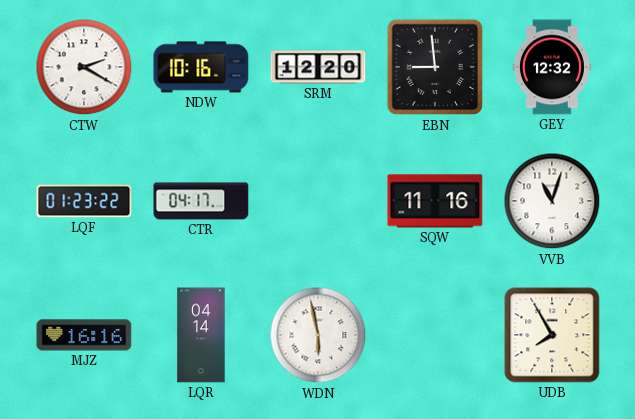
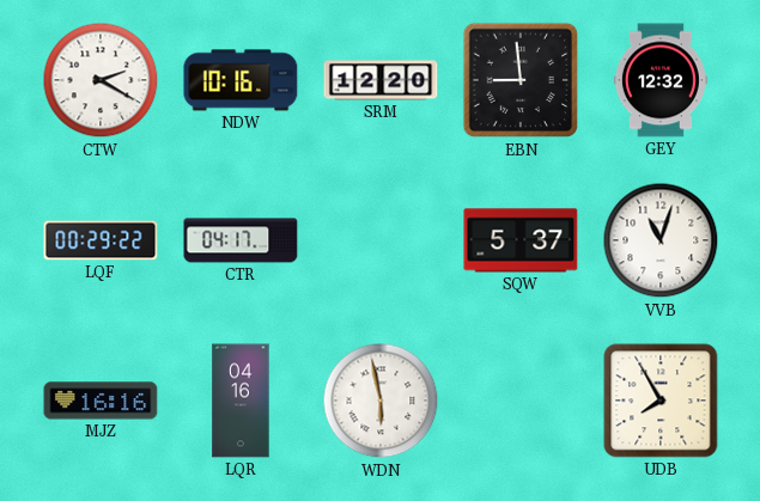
LQF: 01:23 -> 00:29
SQW: 11:16 -> 5:37
LQR: 04:14 -> 04:16
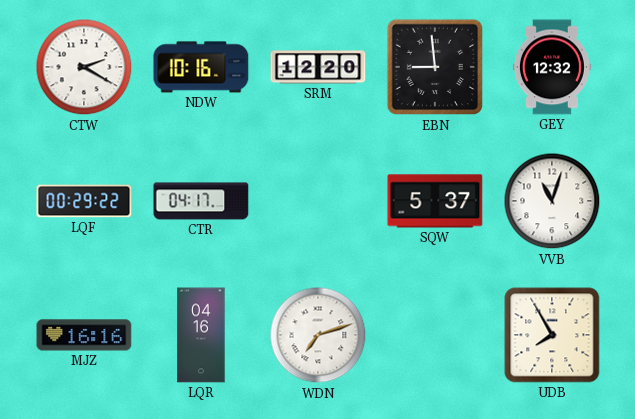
WDN: 5:58 -> 7:12
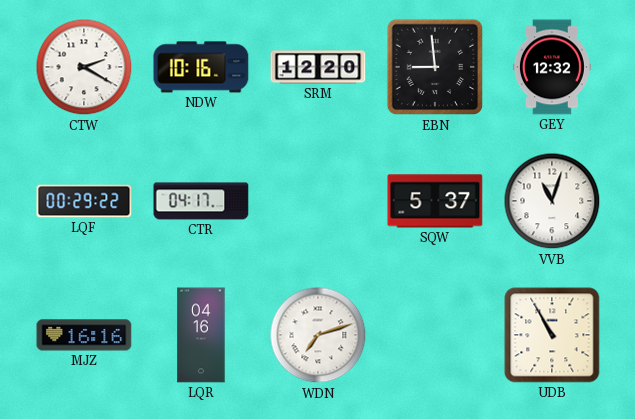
UDB: 7:55 -> 10:55
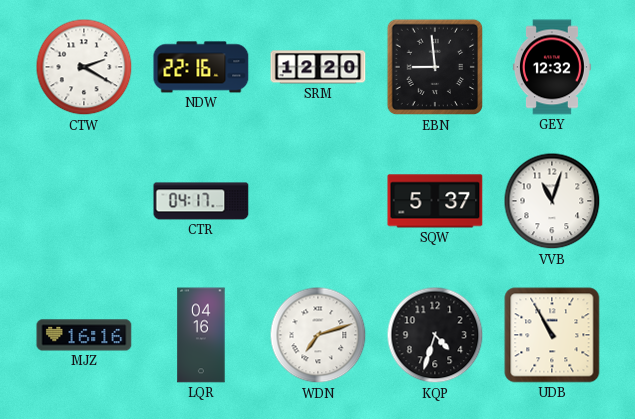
NDW: 10:16 -> 22:16
LQF: 00:29 -> none
KQP: none -> 4:33
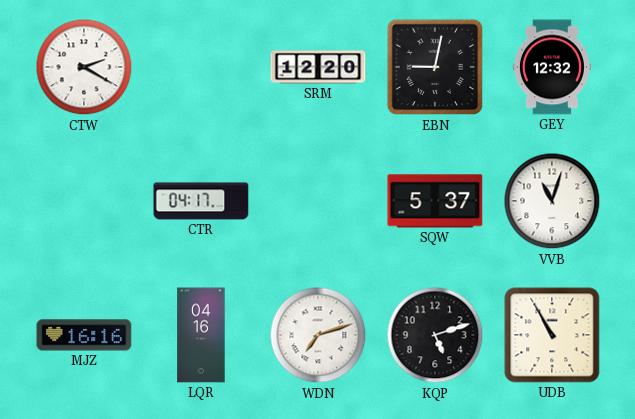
NDW: 22:16 -> none
EBN: 8:59 -> 9:02
KQP: 4:33 -> 5:12
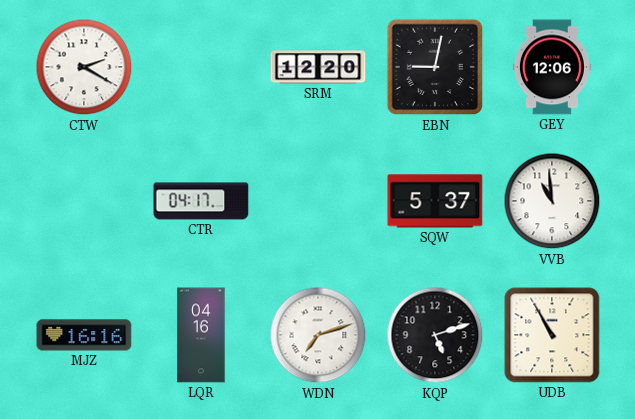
GEY: 12:32 -> 12:06
VVB: 11:03 -> 10:59
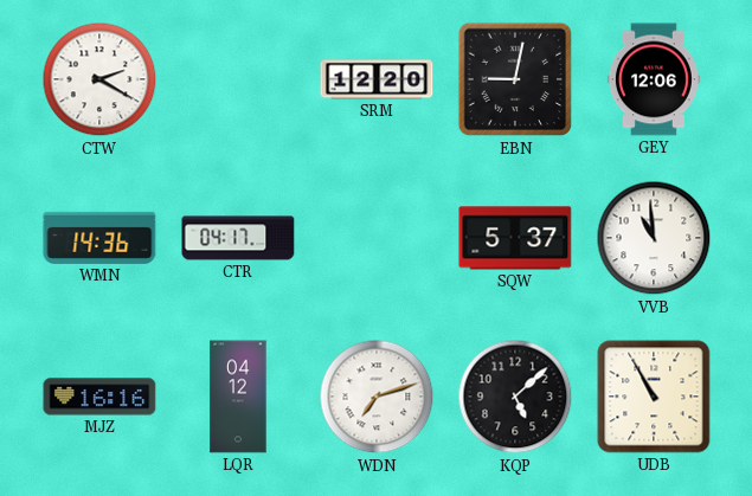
WMN: none -> 14:36
LQR: 04:16 -> 04:12
KQP: 5:12 -> 5:08
